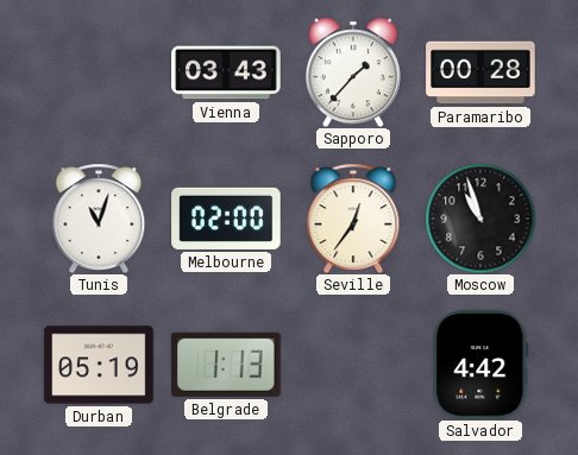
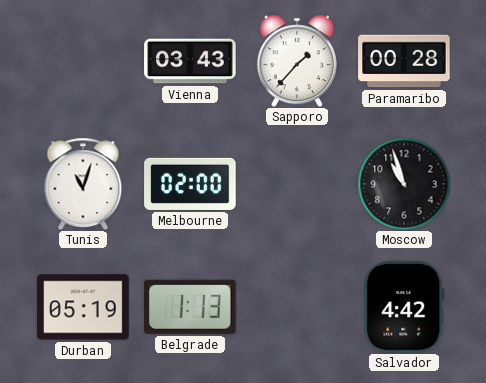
Seville: 12:36 -> none
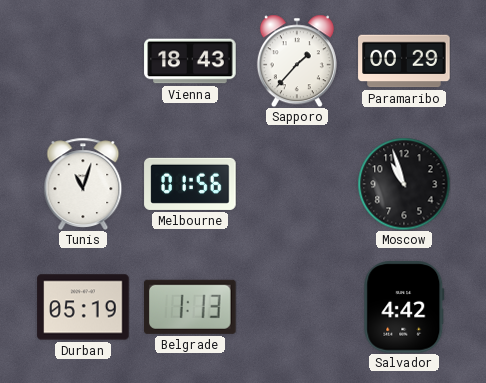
Vienna: 03:43 -> 18:43
Paramaribo: 00:28 -> 00:29
Melbourne: 02:00 -> 01:56
